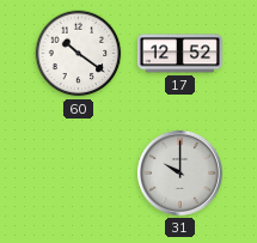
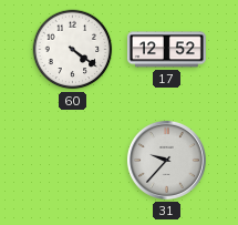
60: 10:21 -> 4:21
31: 10:00 -> 9:37
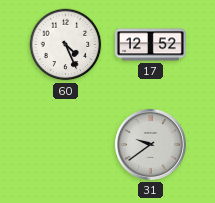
60: 4:21 -> 4:26
31: 9:37 -> 9:39
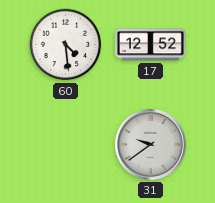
60: 4:26 -> 4:29
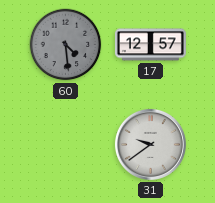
60 dial: white -> grey
17: 12:52 -> 12:57
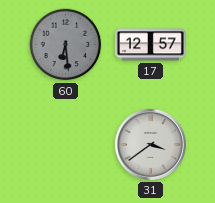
60: 4:29 -> 6:29
31: 9:39 -> 3:39
